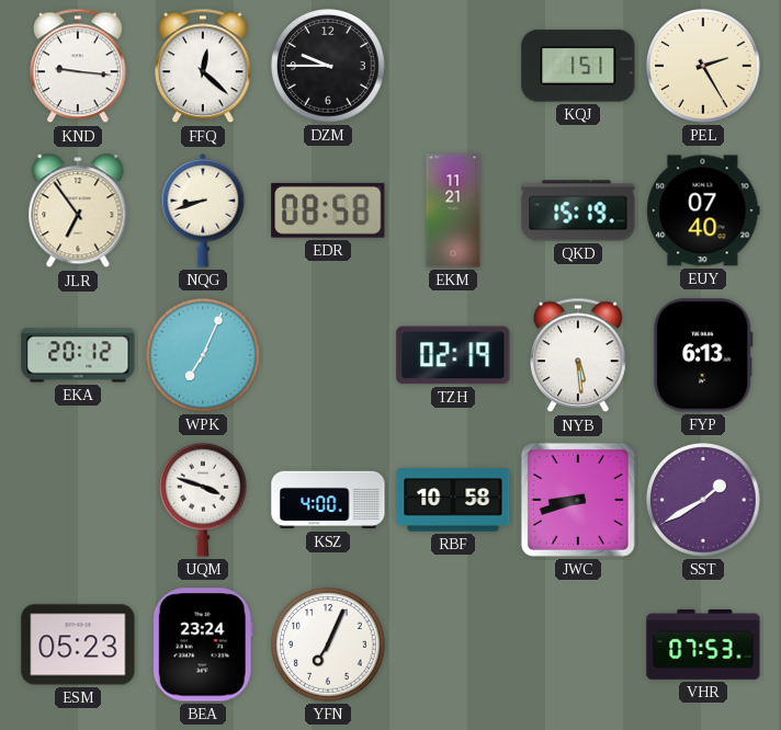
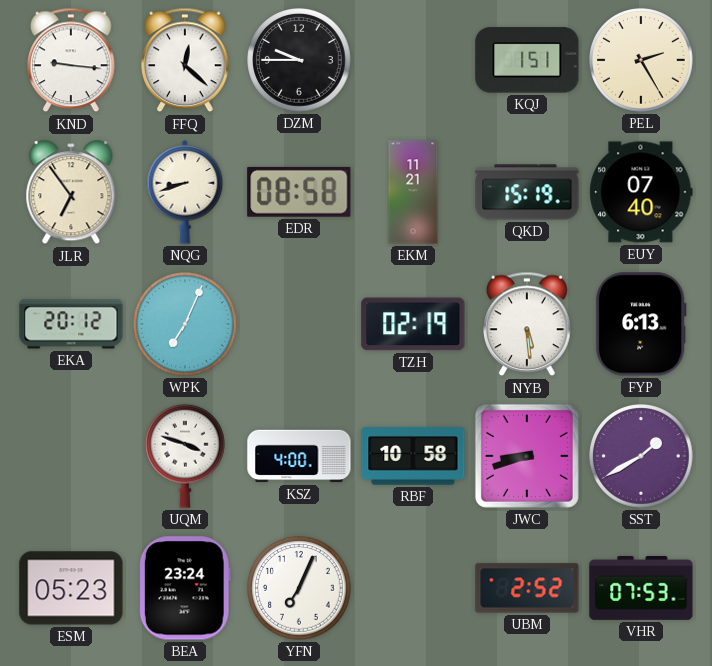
UBM: none -> 2:52
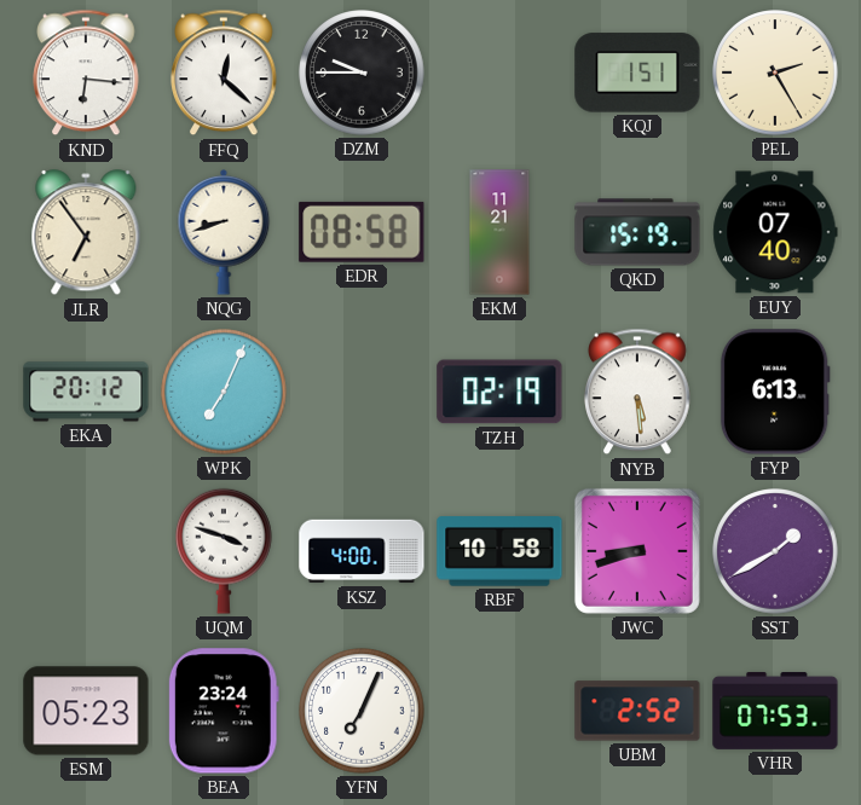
KND: 9:16 -> 6:16
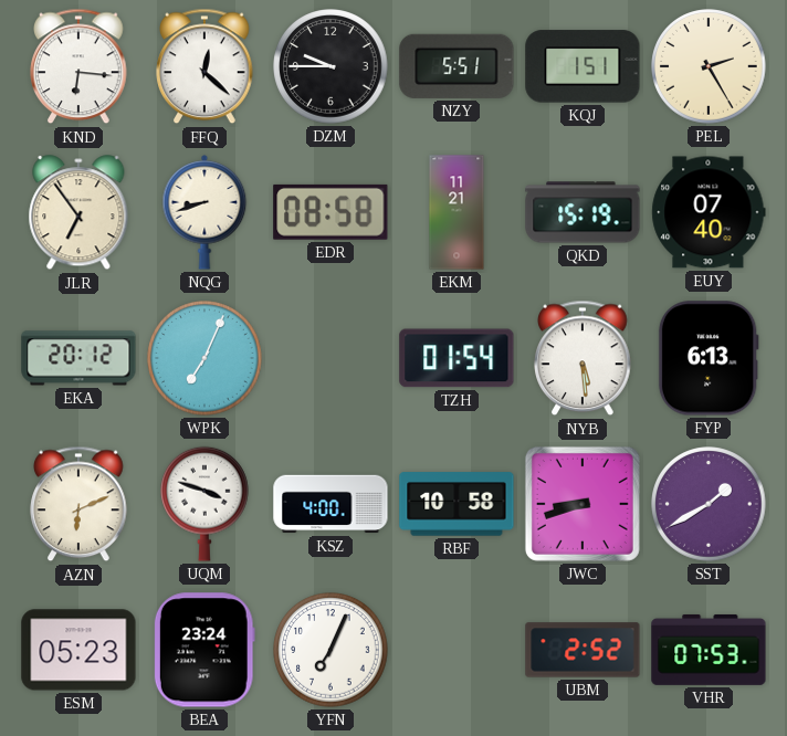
NZY: none -> 5:51
TZH: 02:19 -> 01:54
AZN: none -> 6:11
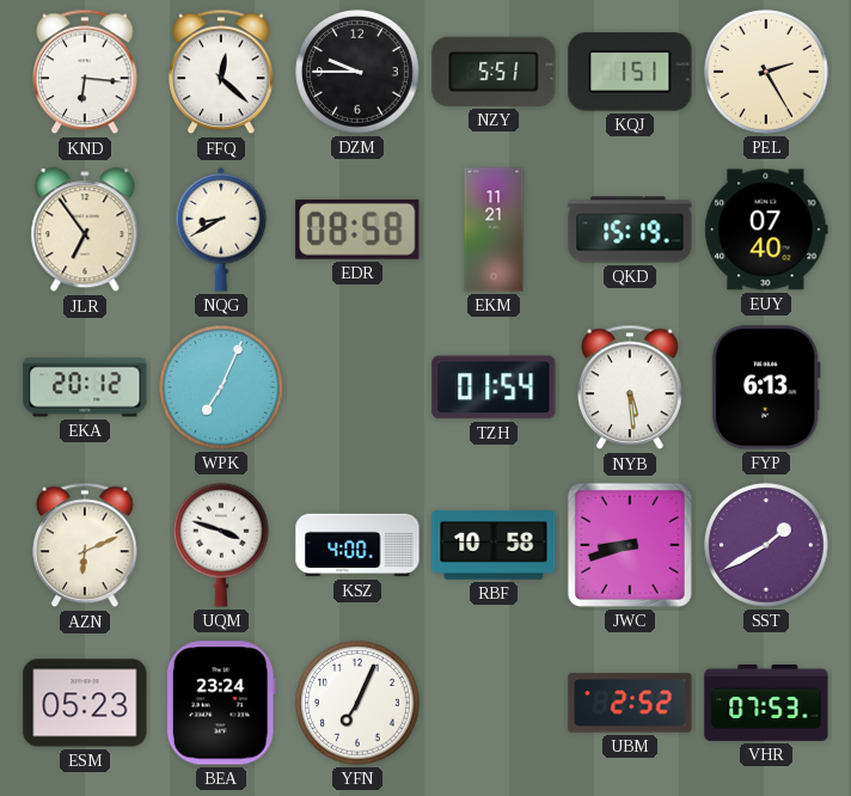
NQG: 8:42 -> 8:40
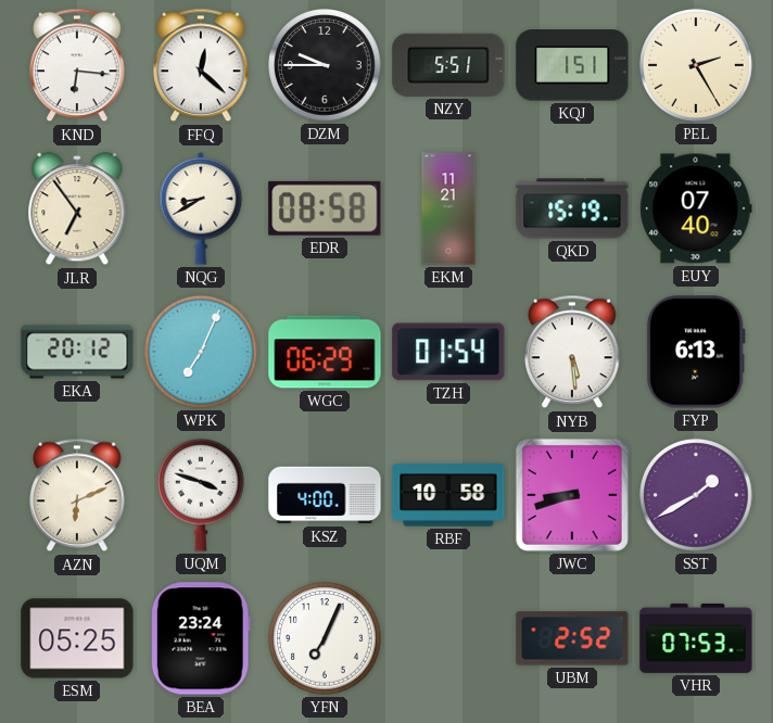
WGC: none -> 06:29
ESM: 05:23 -> 05:25
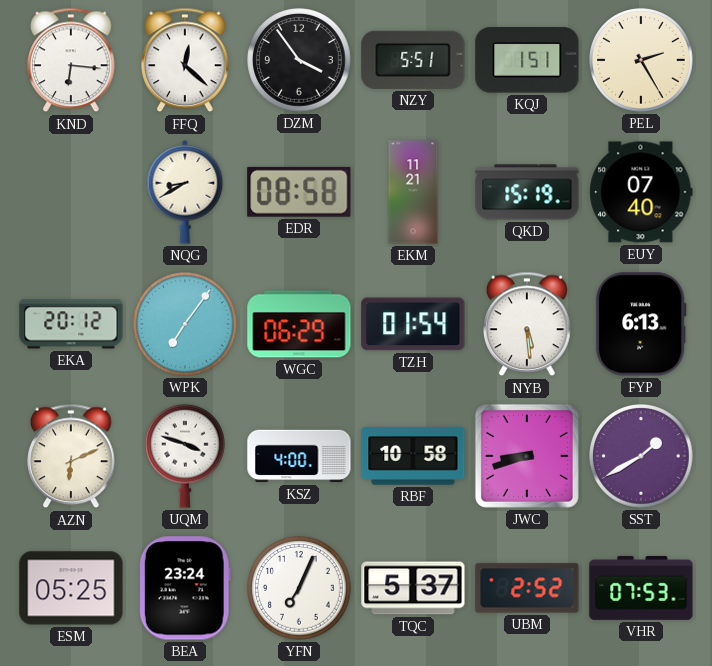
DZM: 9:45 -> 3:54
JLR: 6:54 -> none
WPK: 7:04 -> 7:06
TQC: none -> 5:37
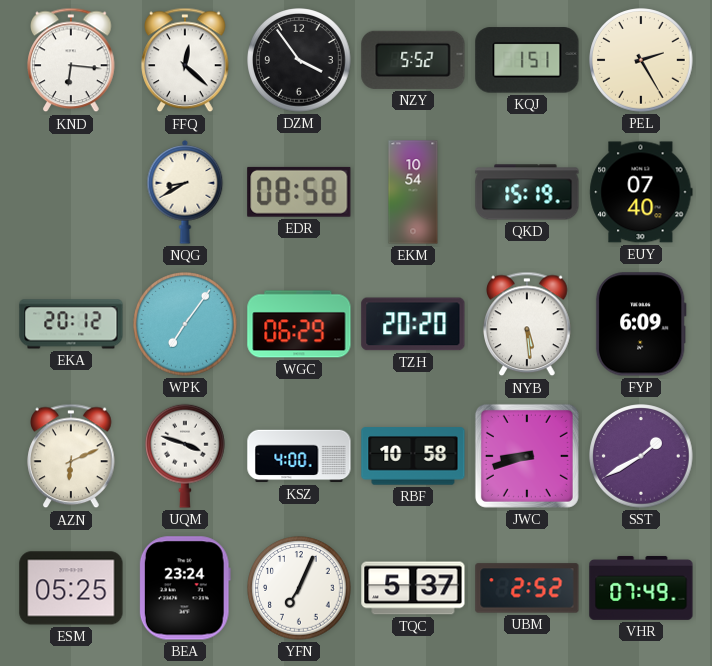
NZY: 5:51 -> 5:52
EKM: 11:21 -> 10:54
TZH: 01:54 -> 20:20
FYP: 6:13 -> 6:09
VHR: 07:53 -> 07:49
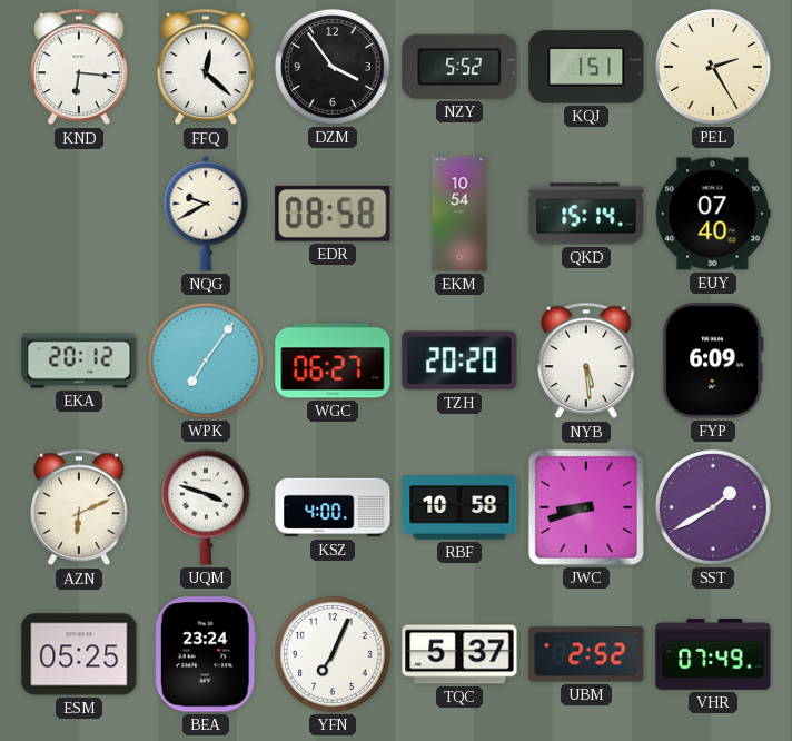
NQG: 8:40 -> 9:40
QKD: 15:19 -> 15:14
WGC: 06:29 -> 06:27
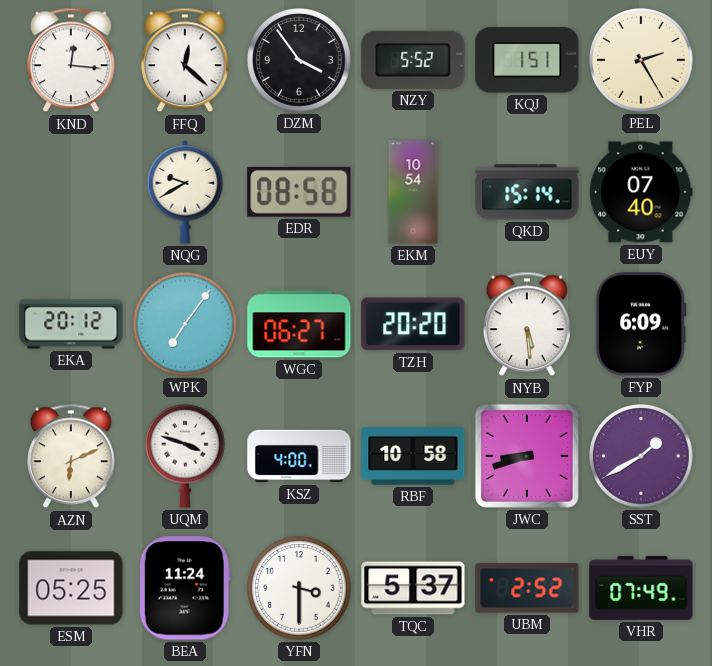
KND: 6:16 -> 12:16
BEA: 23:24 -> 11:24
YFN: 7:04 -> 3:30
